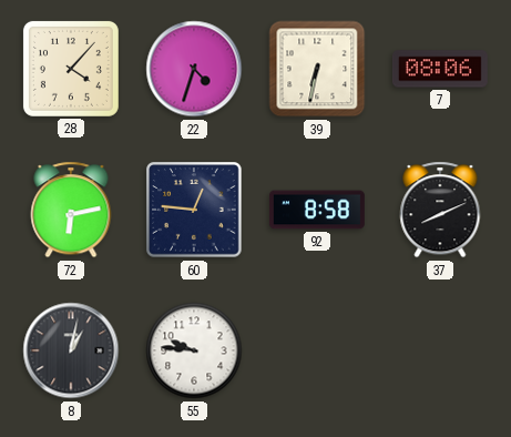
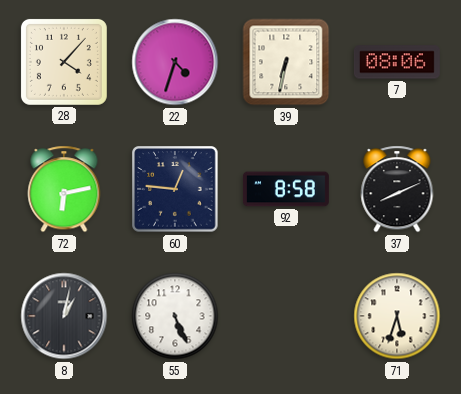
55: 9:46 -> 5:26
71: none -> 5:33
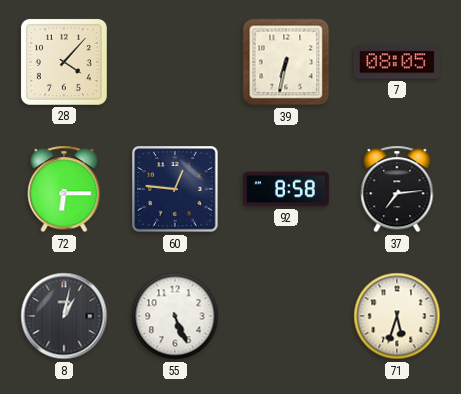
22: 4:33 -> none
7: 08:06 -> 08:05
72: 6:13 -> 6:15
37: 8:11 -> 7:14
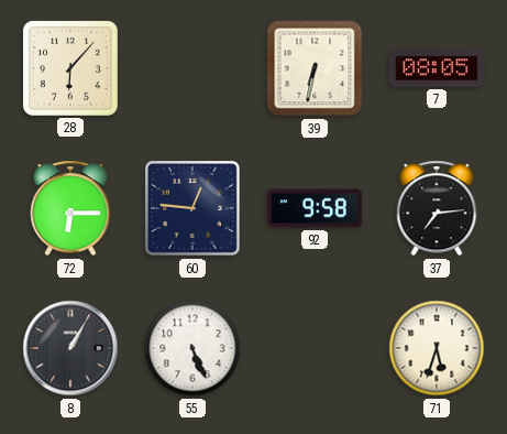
28: 4:07 -> 6:07
92: 8:58 -> 9:58
8: 1:02 -> 1:05
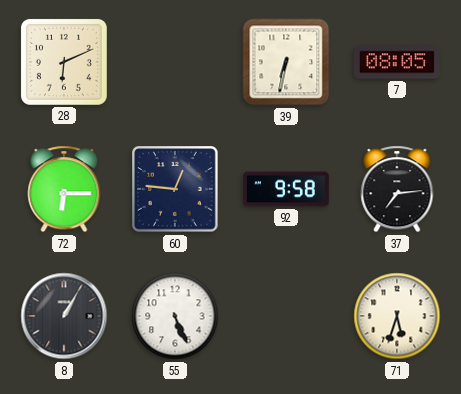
28: 6:07 -> 6:11
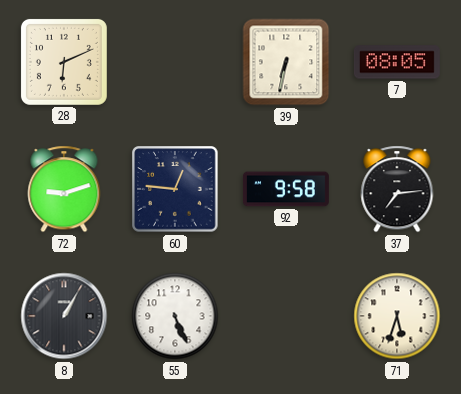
72: 6:15 -> 9:12
